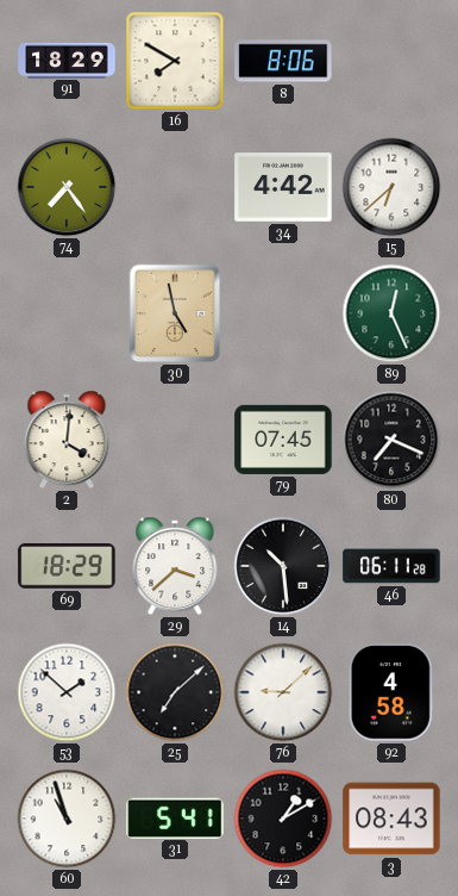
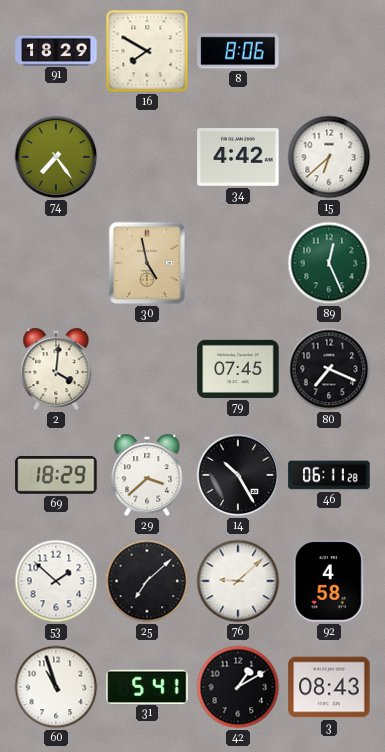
14: 10:29 -> 10:25
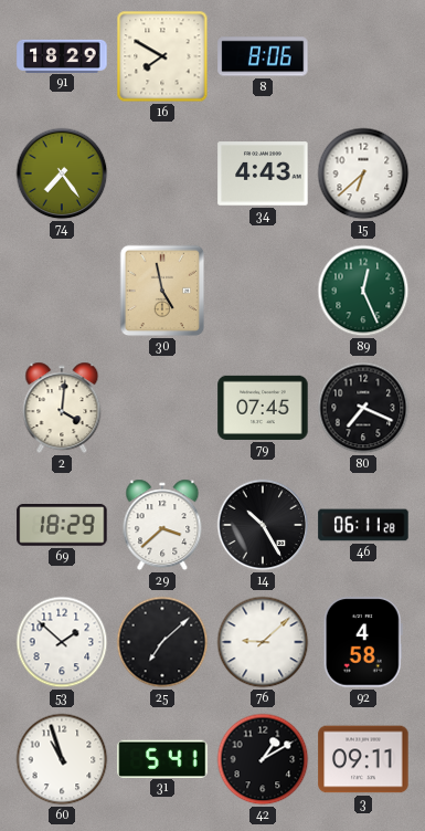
34: 4:42 -> 4:43
3: 08:43 -> 09:11
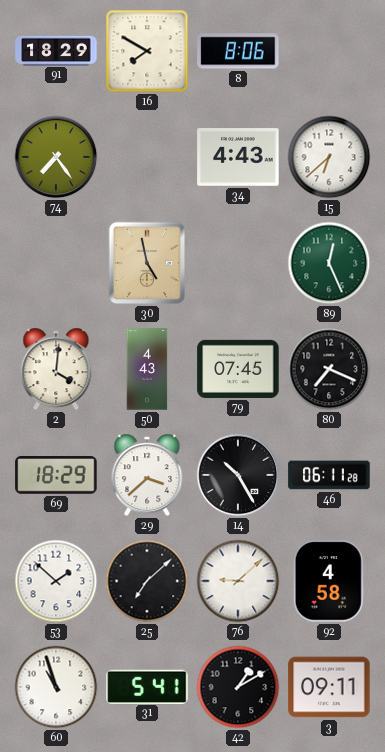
50: none -> 4:43
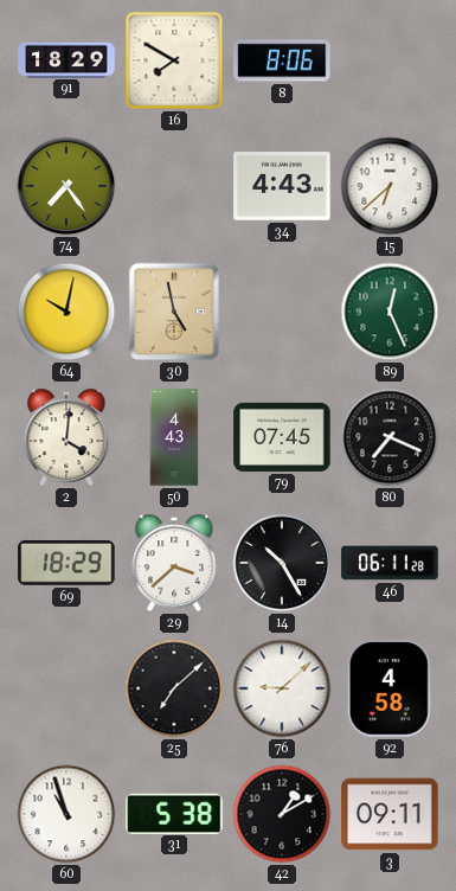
64: none -> 10:02
53: 1:52 -> none
31: 5:41 -> 5:38
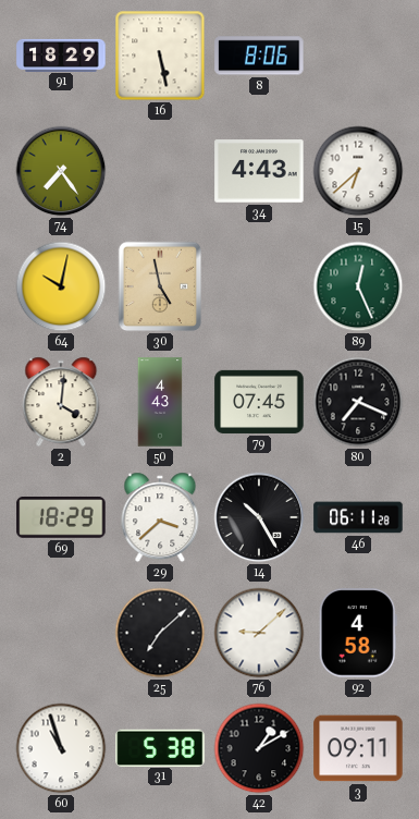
16: 7:50 -> 5:28
